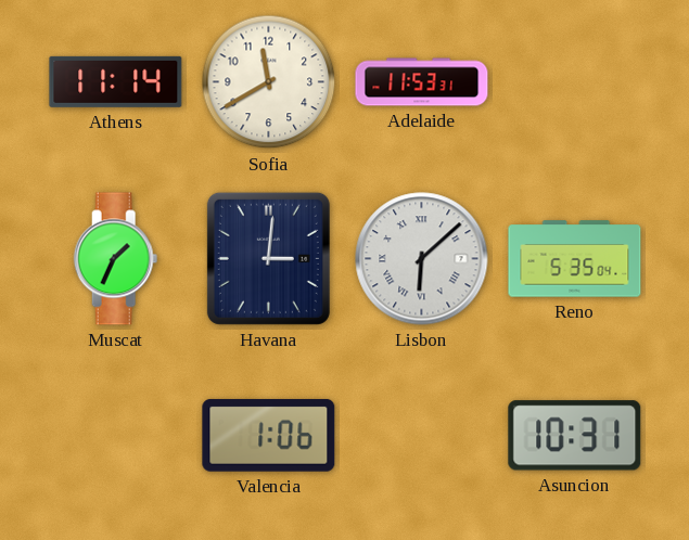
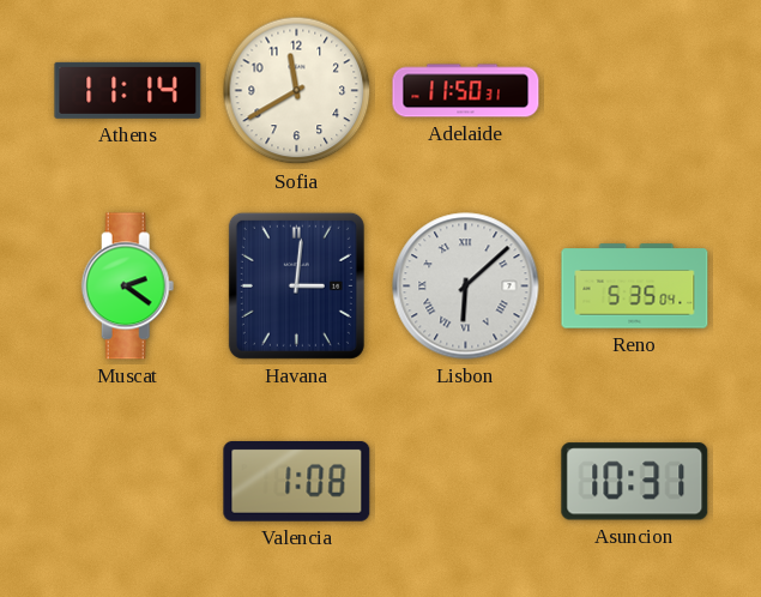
Adelaide: 11:53 -> 11:50
Muscat: 1:34 -> 2:21
Valencia: 1:06 -> 1:08
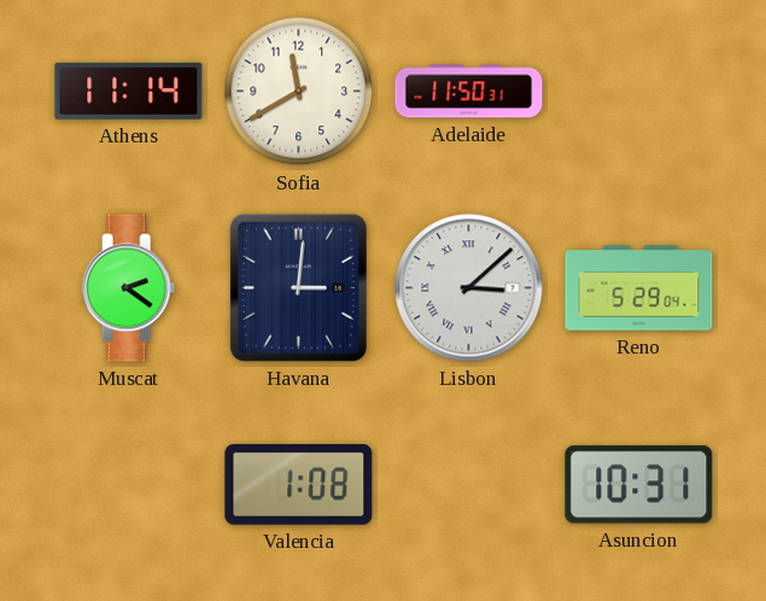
Lisbon: 6:08 -> 3:08
Reno: 5:35 -> 5:29
